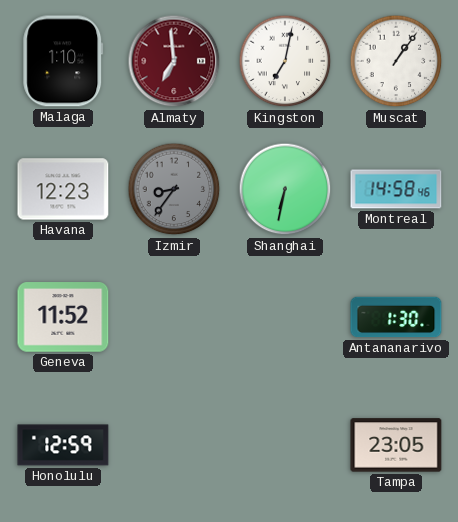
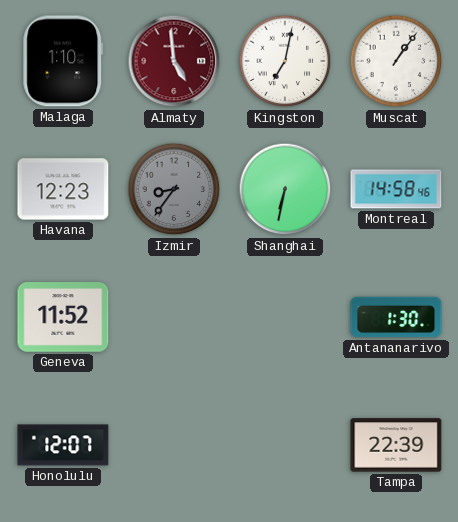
Almaty: 6:59 -> 4:59
Honolulu: 12:59 -> 12:07
Tampa: 23:05 -> 22:39
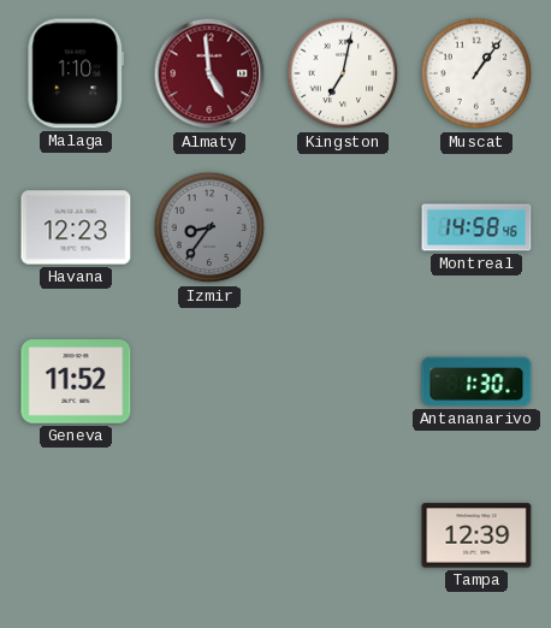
Shanghai: 6:32 -> none
Honolulu: 12:07 -> none
Tampa: 22:39 -> 12:39
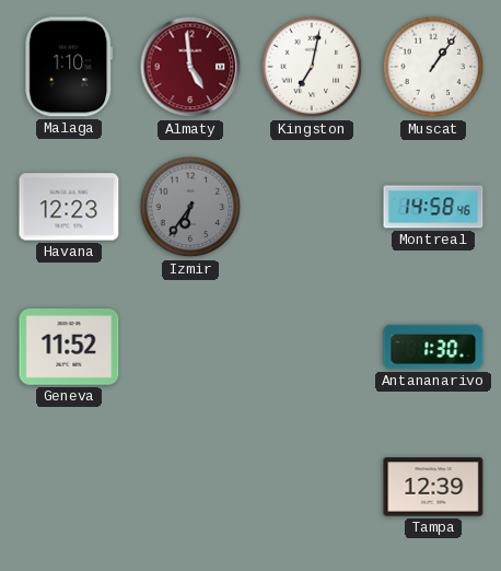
Izmir: 8:36 -> 6:36
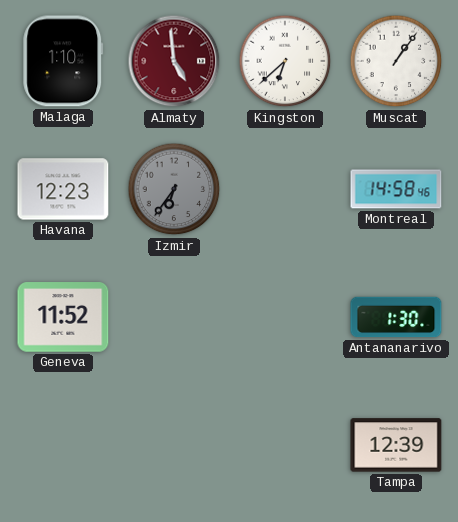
Kingston: 7:02 -> 6:38
